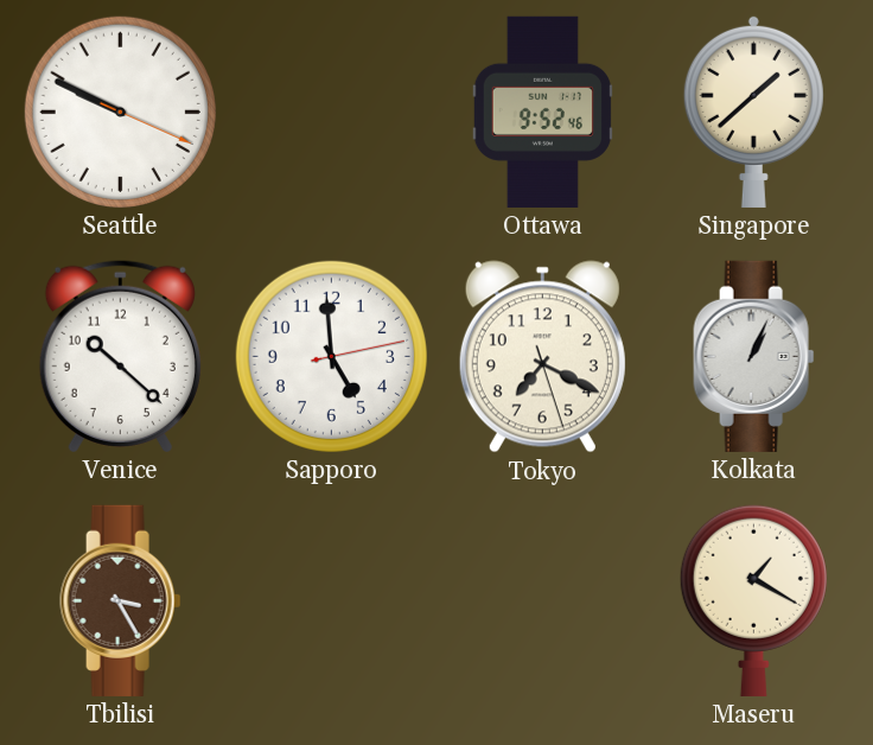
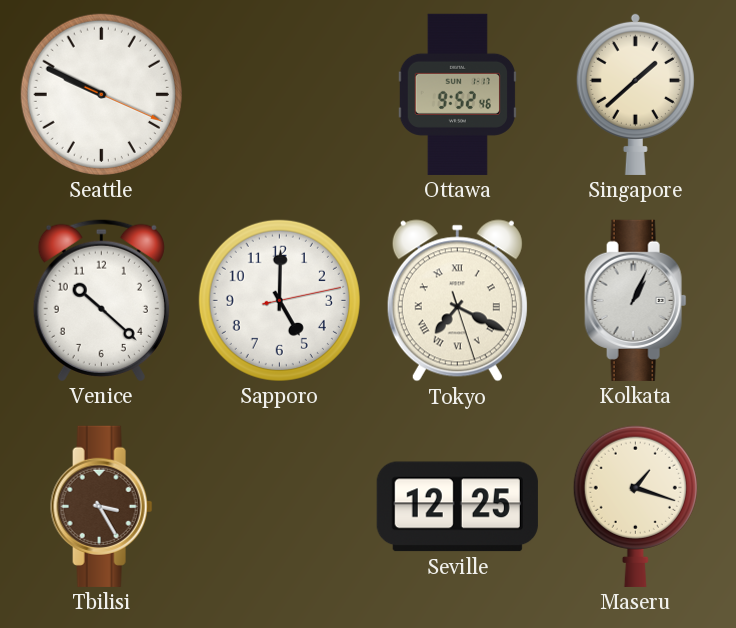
Sapporo: 4:59 -> 5:00
Tokyo numerals: Arabic -> Roman
Seville: none -> 12:25
Maseru: 1:20 -> 1:18
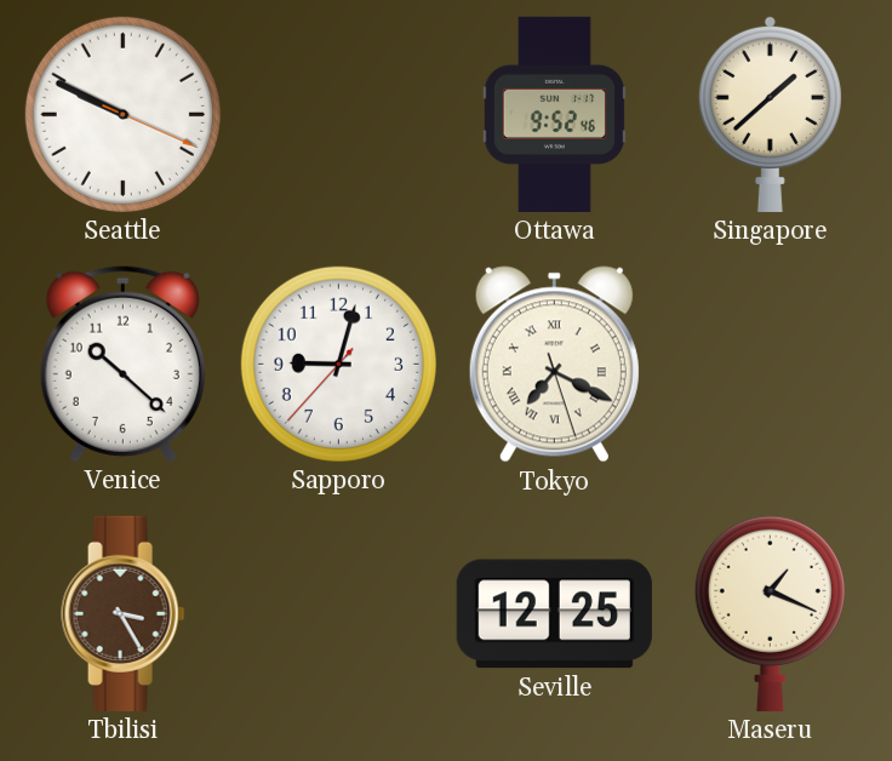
Sapporo: 5:00 -> 9:02
Kolkata: 1:04 -> none
Maseru: 1:18 -> 1:19
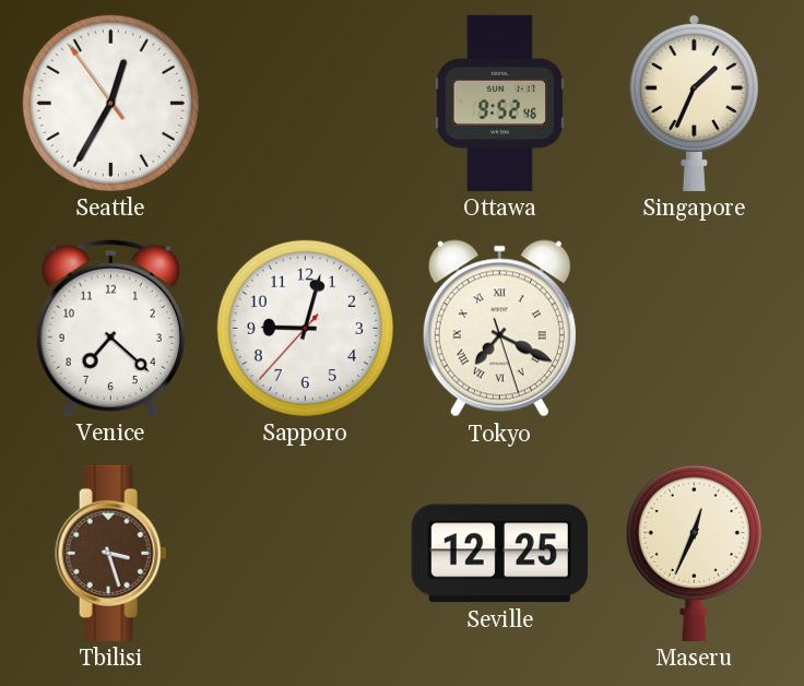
Seattle: 9:49 -> 12:34
Singapore: 1:38 -> 1:34
Venice: 10:22 -> 7:22
Tbilisi: 3:25 -> 3:27
Maseru: 1:19 -> 12:34
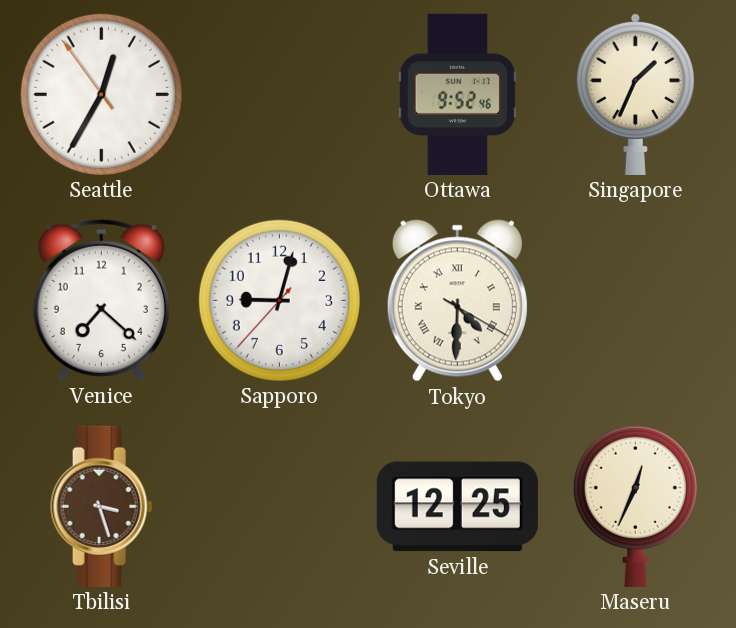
Tokyo: 7:19 -> 4:30
